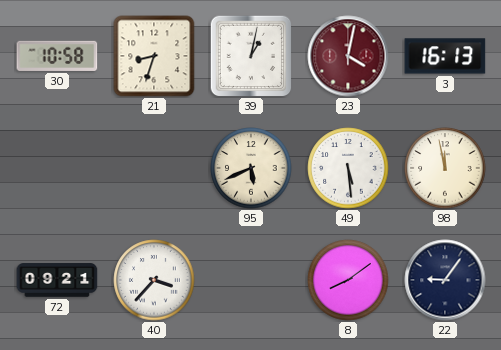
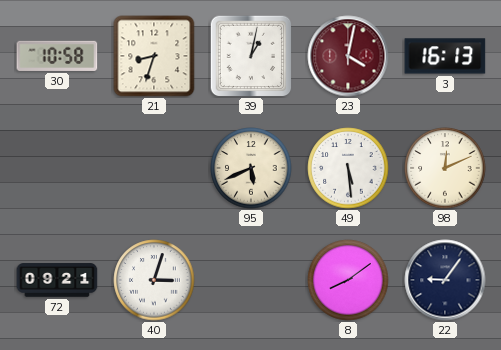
98: 11:58 -> 12:11
40: 3:37 -> 3:03
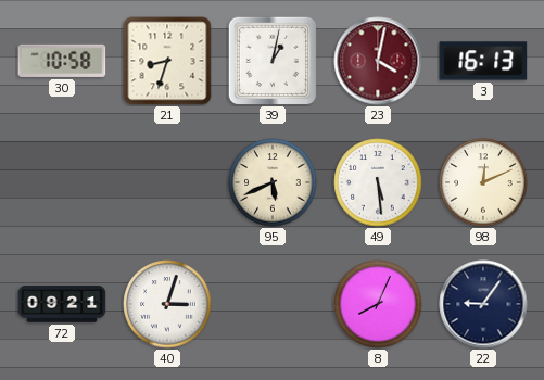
8: 8:09 -> 8:04
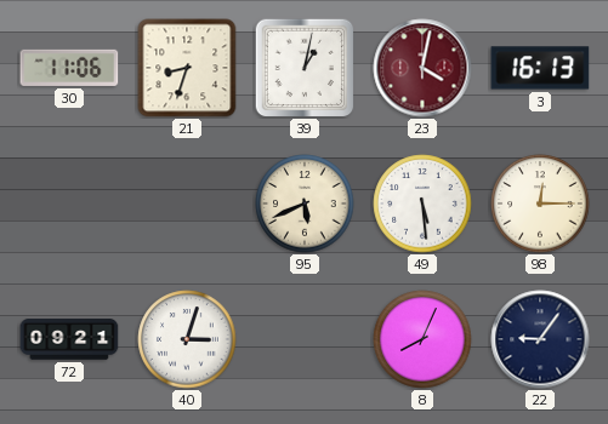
30: 10:58 -> 11:06
98: 12:11 -> 12:15
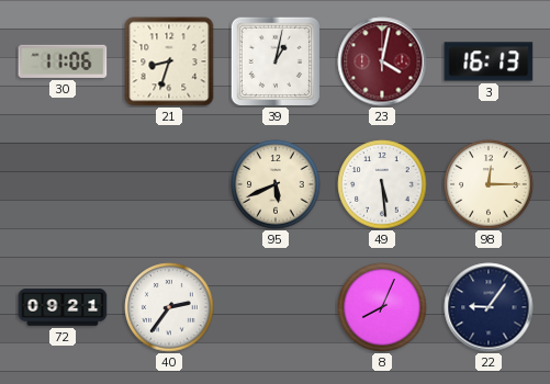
40: 3:03 -> 2:36
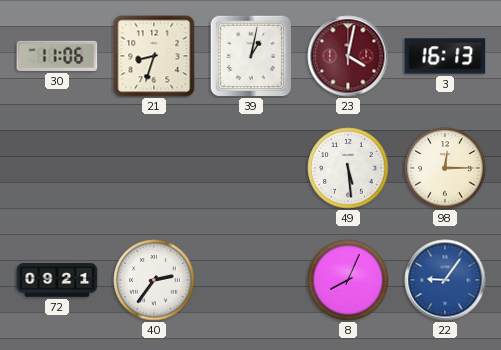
95: 5:41 -> none
22 dial: navy -> blue
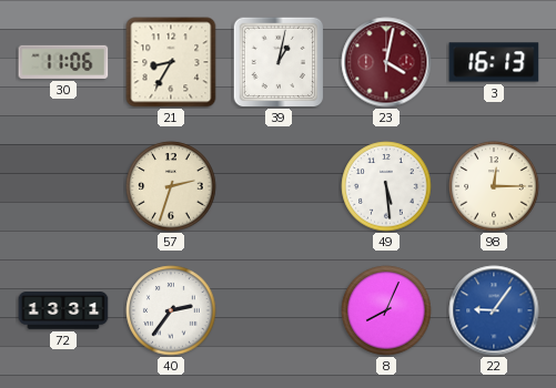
21: 8:33 -> 8:35
57: none -> 2:33
72: 09:21 -> 13:31
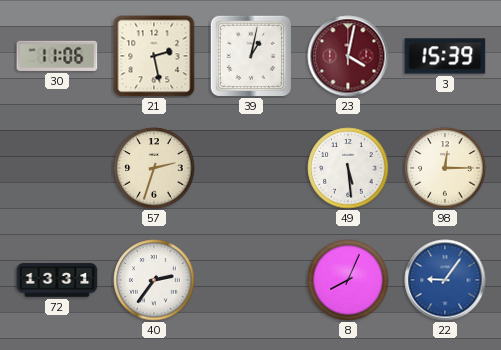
21: 8:35 -> 2:28
3: 16:13 -> 15:39
